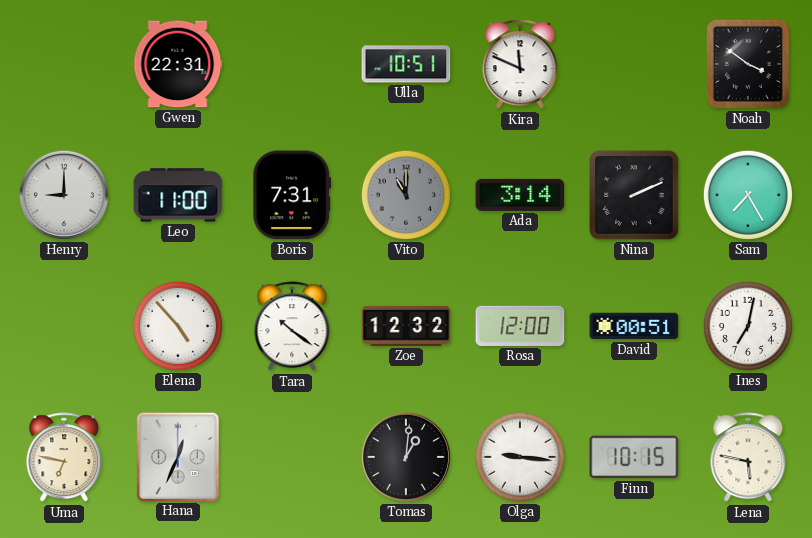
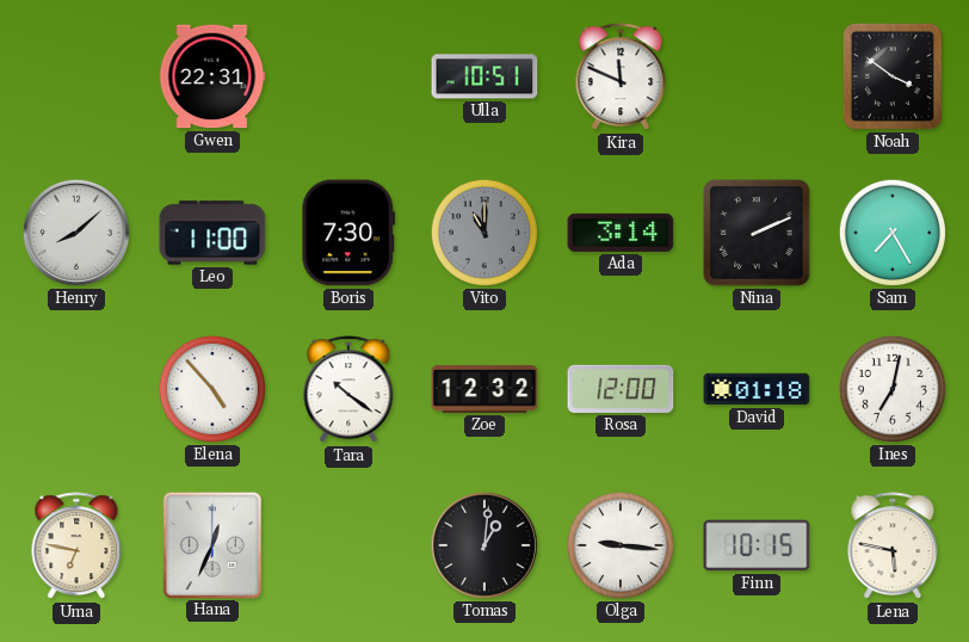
Henry: 9:00 -> 8:08
Boris: 7:31 -> 7:30
David: 00:51 -> 01:18
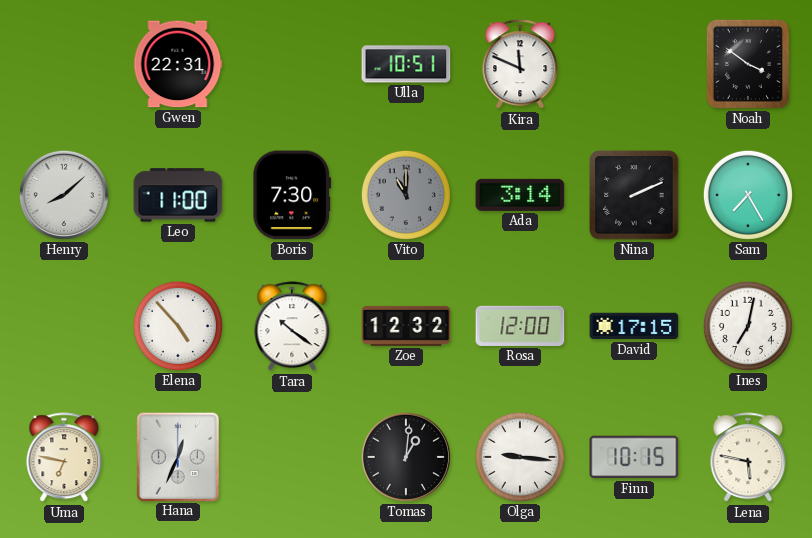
David: 01:18 -> 17:15
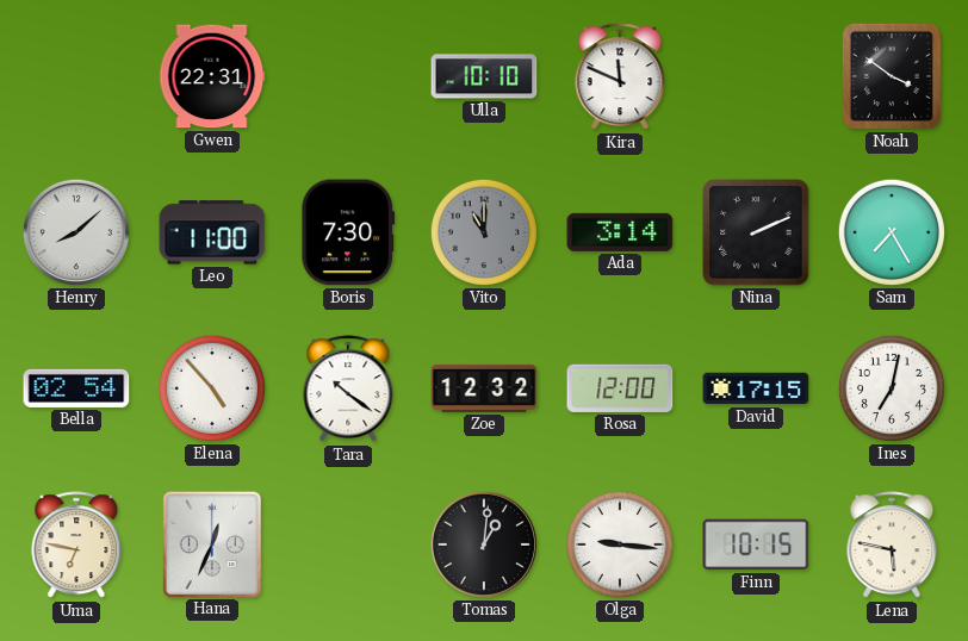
Ulla: 10:51 -> 10:10
Bella: none -> 02:54
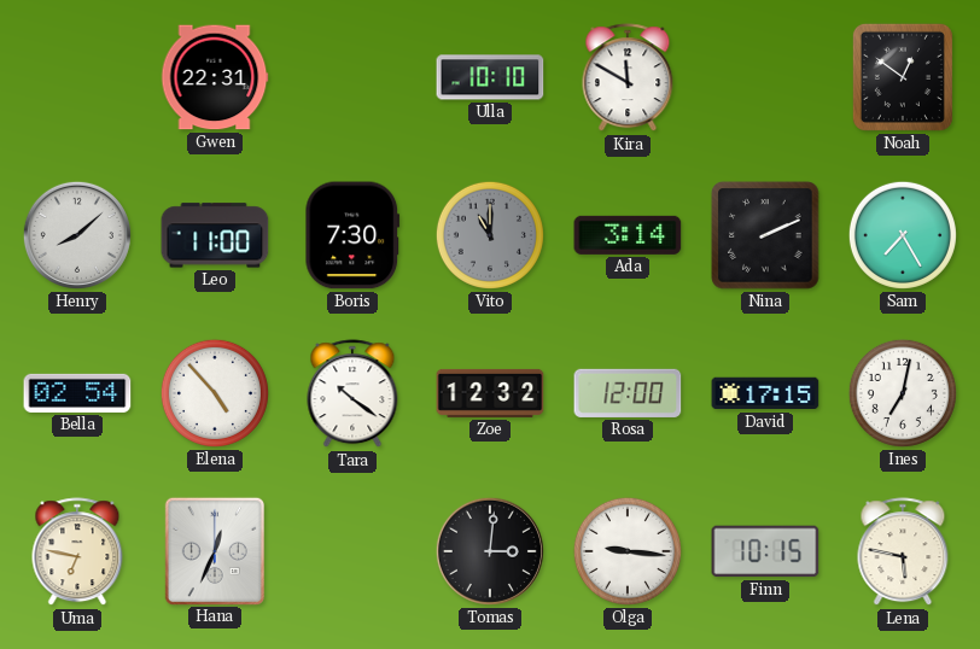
Kira: 11:49 -> 11:50
Noah: 3:51 -> 12:51
Tomas: 1:01 -> 3:01
